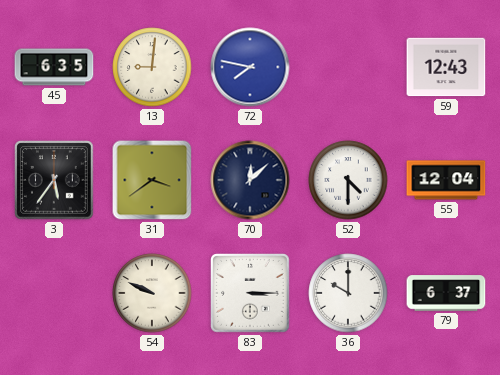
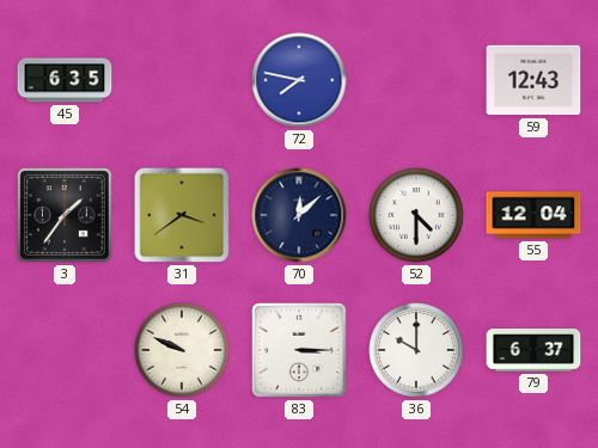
13: 9:01 -> none
3: 5:36 -> 1:36
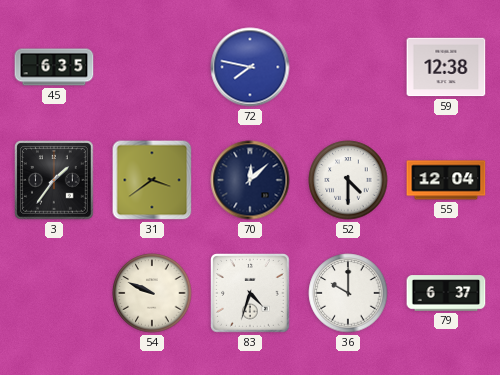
59: 12:43 -> 12:38
83: 3:15 -> 4:33
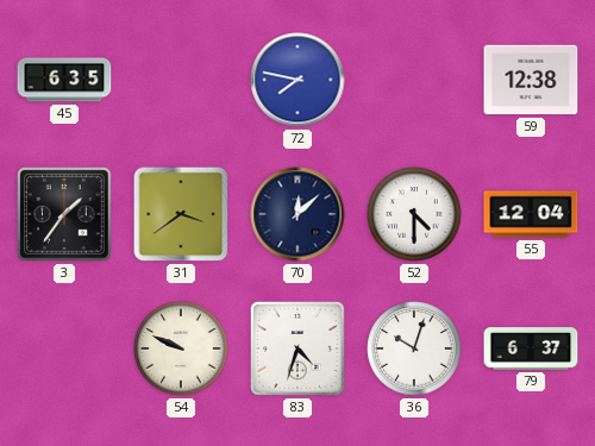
36: 10:00 -> 10:03
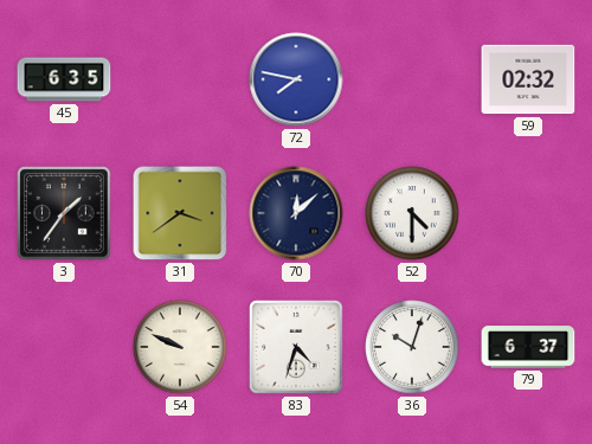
59: 12:38 -> 02:32
55: 12:04 -> none
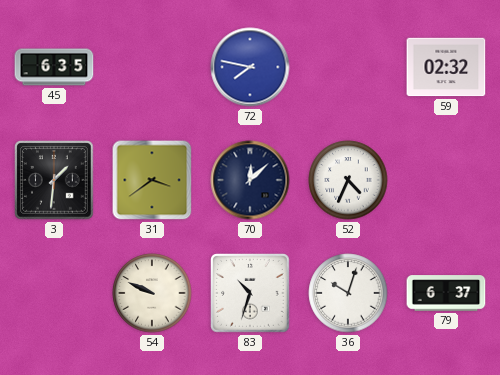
3: 1:36 -> 1:31
52: 4:30 -> 4:34
83: 4:33 -> 10:33
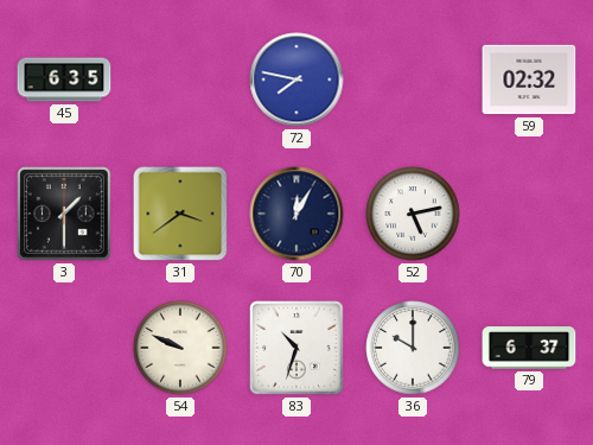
3: 1:31 -> 1:30
70: 12:08 -> 12:05
52: 4:34 -> 5:13
36: 10:03 -> 10:00
